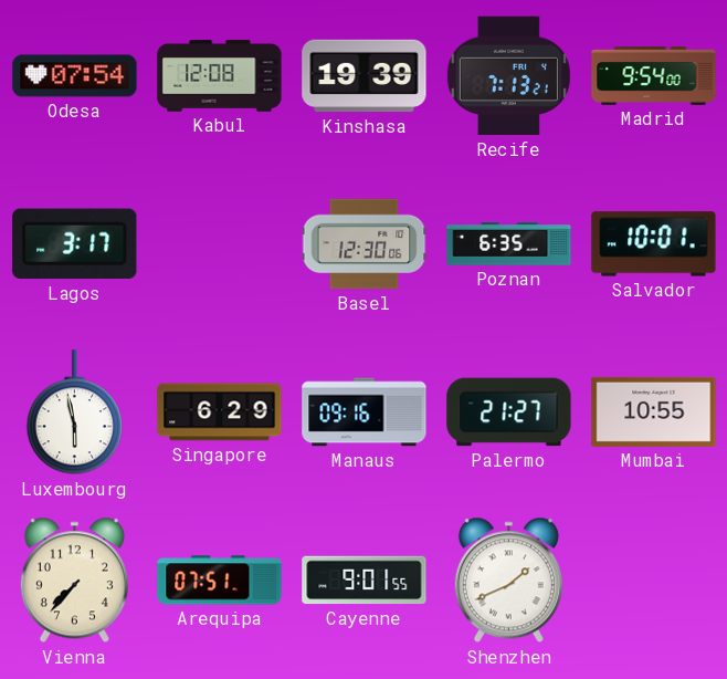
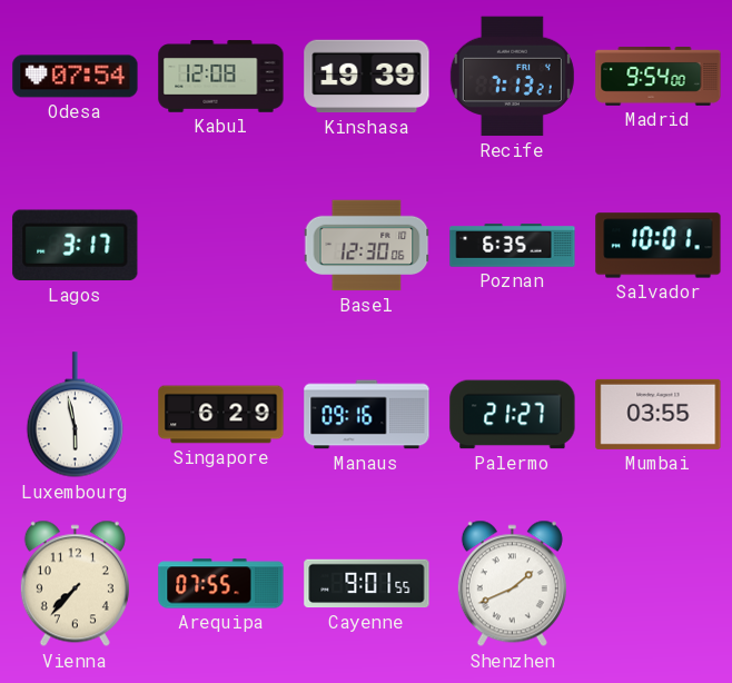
Mumbai: 10:55 -> 03:55
Arequipa: 07:51 -> 07:55
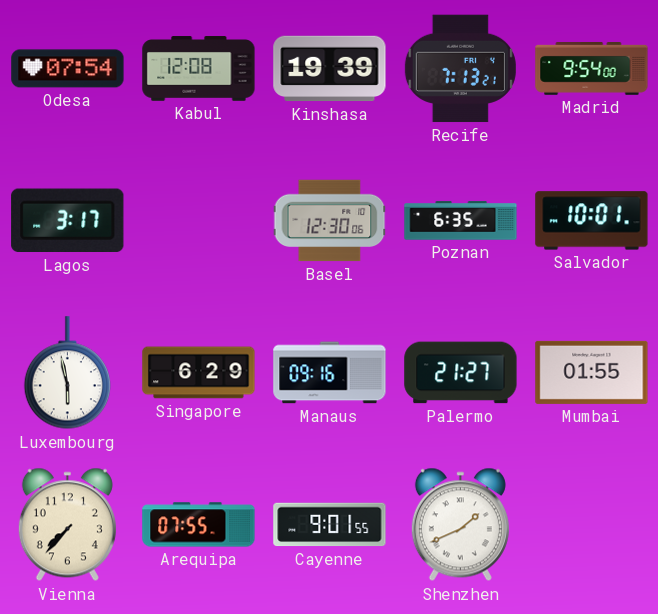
Mumbai: 03:55 -> 01:55
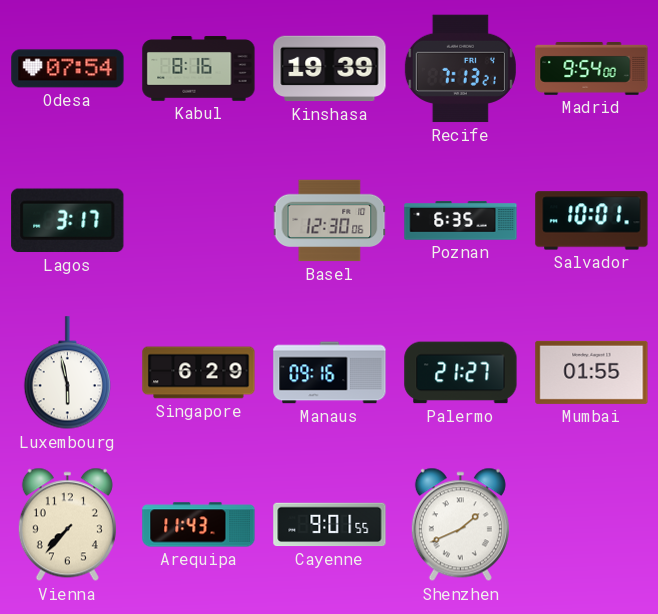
Kabul: 12:08 -> 8:16
Arequipa: 07:55 -> 11:43
